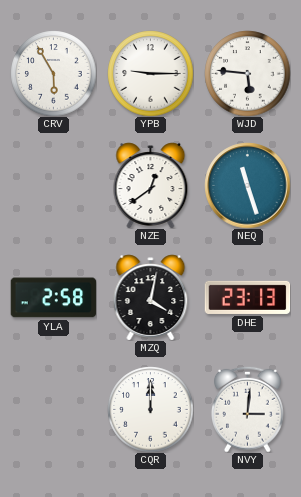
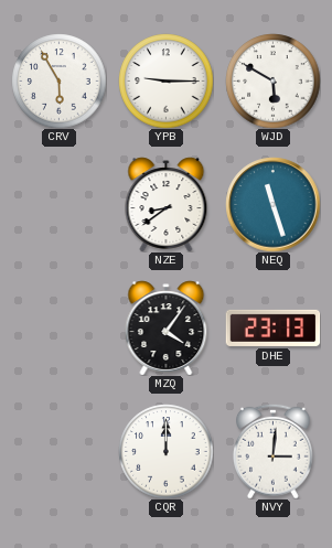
WJD: 5:46 -> 5:50
NZE: 12:39 -> 8:39
YLA: 2:58 -> none
MZQ: 4:02 -> 4:06
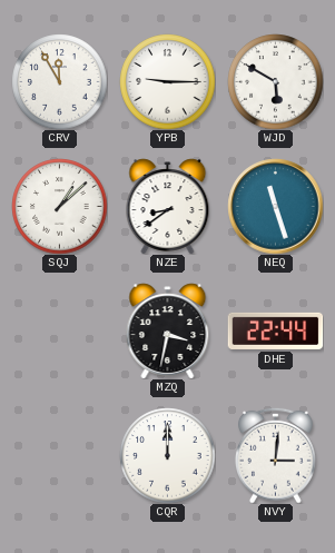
CRV: 5:55 -> 11:55
SQJ: none -> 1:08
MZQ: 4:06 -> 3:32
DHE: 23:13 -> 22:44
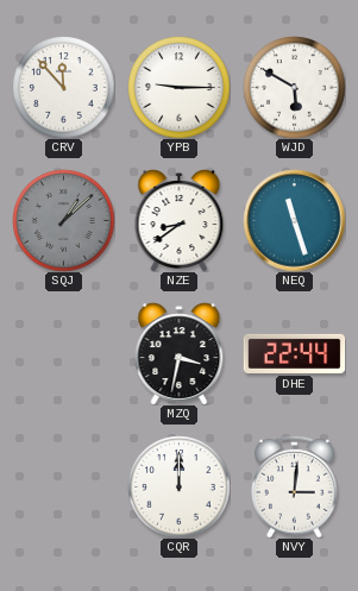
CRV: 11:55 -> 11:53
SQJ dial: white -> grey
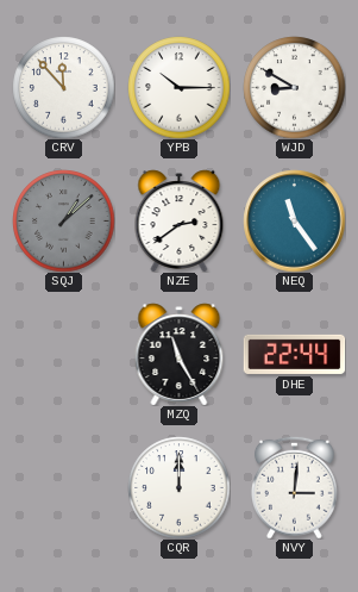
YPB: 9:15 -> 10:15
WJD: 5:50 -> 8:50
NZE: 8:39 -> 2:39
NEQ: 11:27 -> 11:24
MZQ: 3:32 -> 11:25
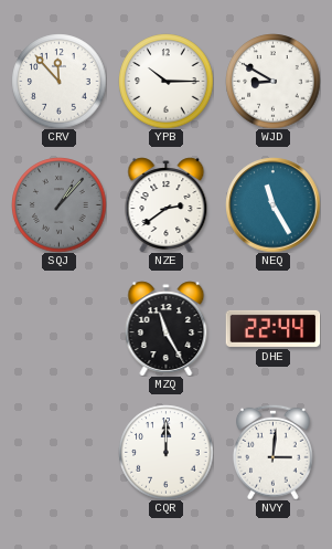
SQJ: 1:08 -> 1:07
NEQ: 11:24 -> 11:25
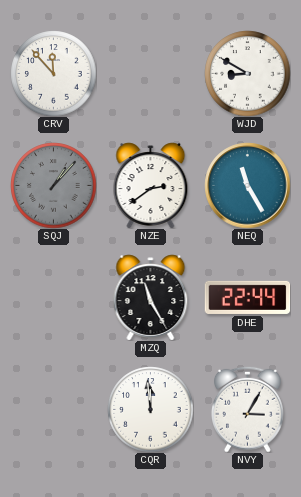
YPB: 10:15 -> none
CQR: 12:00 -> 11:59
NVY: 3:01 -> 3:05
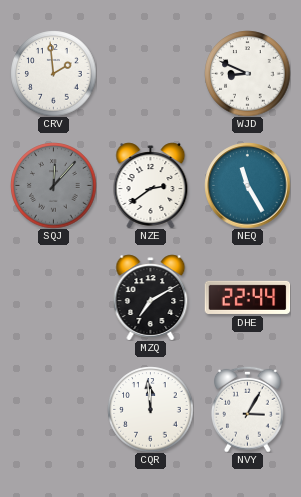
CRV: 11:53 -> 1:59
WJD: 8:50 -> 8:49
SQJ: 1:07 -> 12:07
MZQ: 11:25 -> 7:10
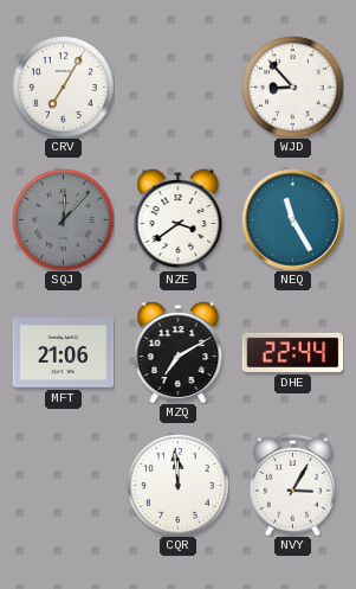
CRV: 1:59 -> 7:05
WJD: 8:49 -> 8:53
NZE: 2:39 -> 3:39
MFT: none -> 21:06
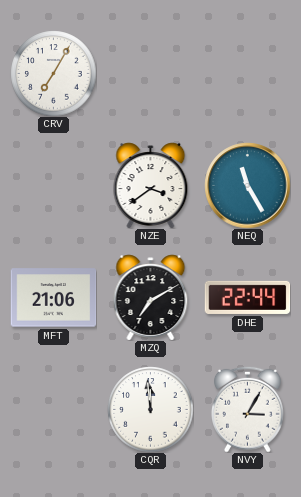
WJD: 8:53 -> none
SQJ: 12:07 -> none
